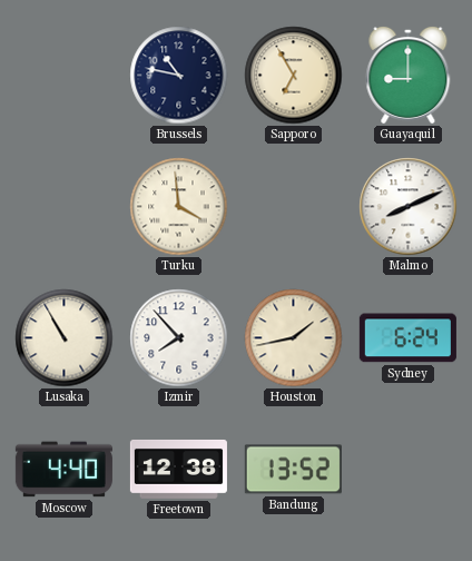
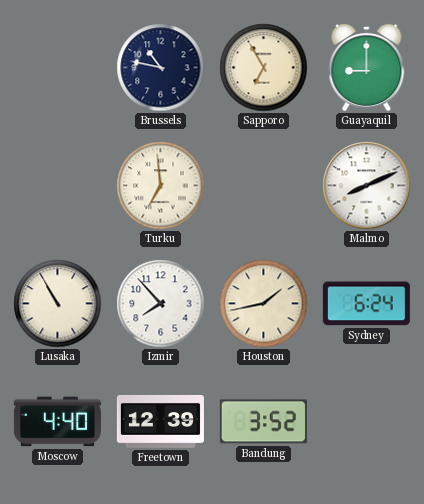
Turku: 3:59 -> 6:59
Freetown: 12:38 -> 12:39
Bandung: 13:52 -> 3:52
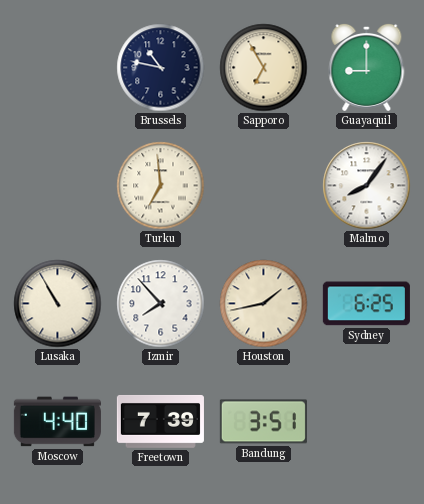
Malmo: 8:11 -> 8:06
Sydney: 6:24 -> 6:25
Freetown: 12:39 -> 7:39
Bandung: 3:52 -> 3:51
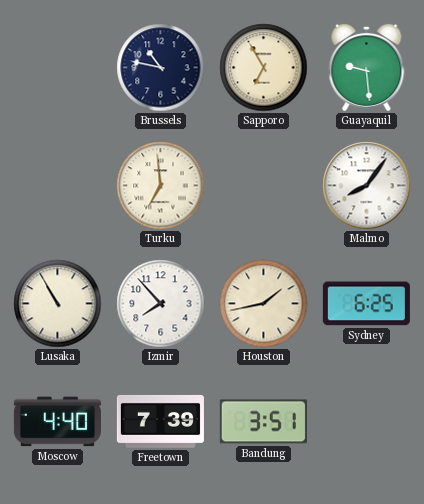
Guayaquil: 9:00 -> 9:29
